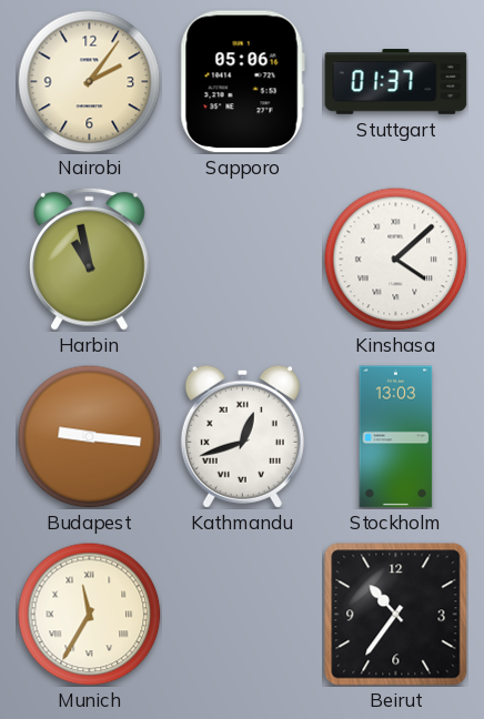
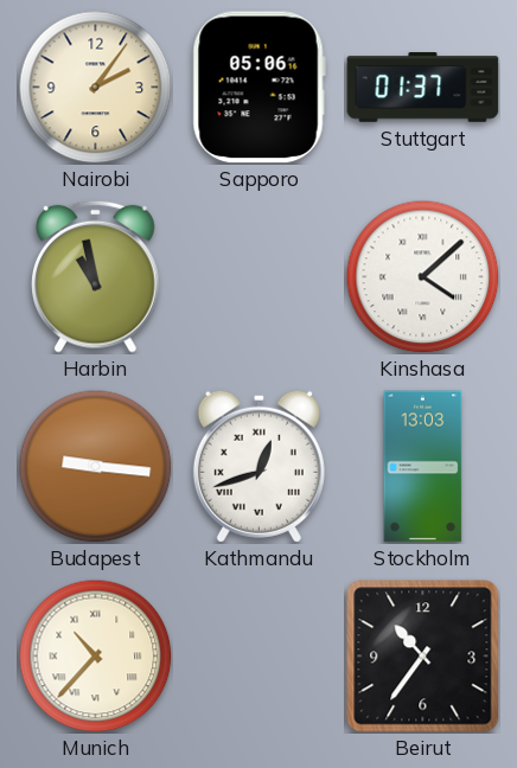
Munich: 11:35 -> 10:37
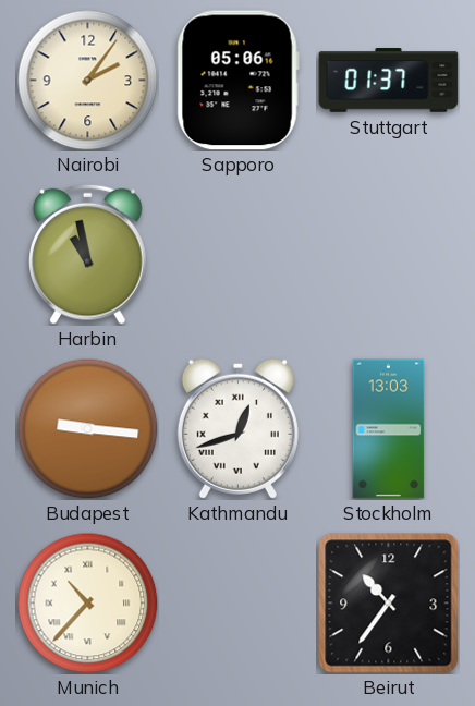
Kinshasa: 4:08 -> none
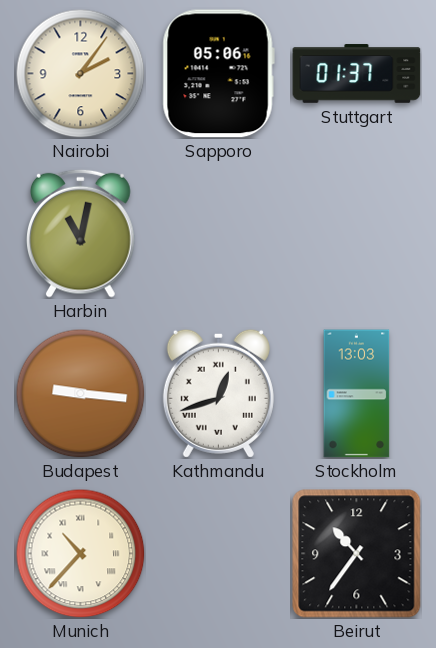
Harbin: 10:58 -> 11:02
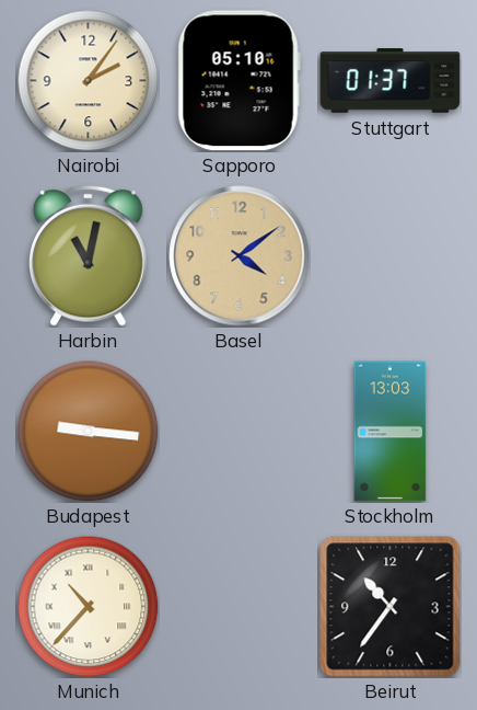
Sapporo: 05:06 -> 05:10
Basel: none -> 4:09
Kathmandu: 12:42 -> none
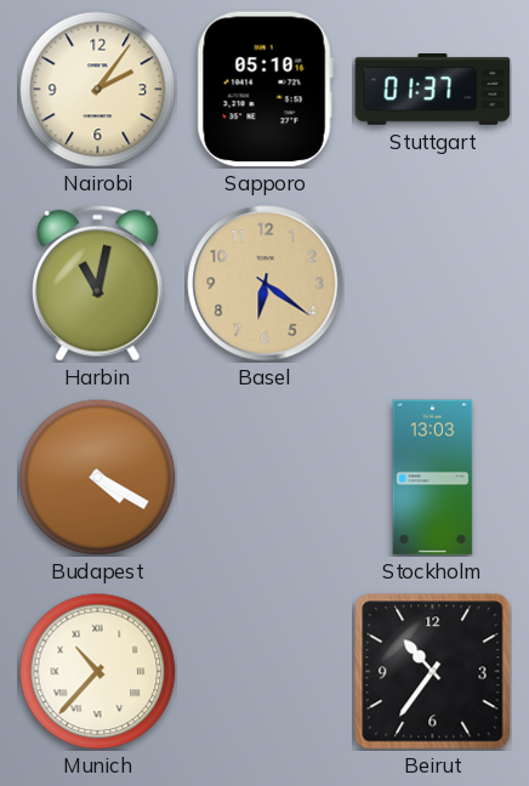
Basel: 4:09 -> 6:21
Budapest: 9:16 -> 4:20
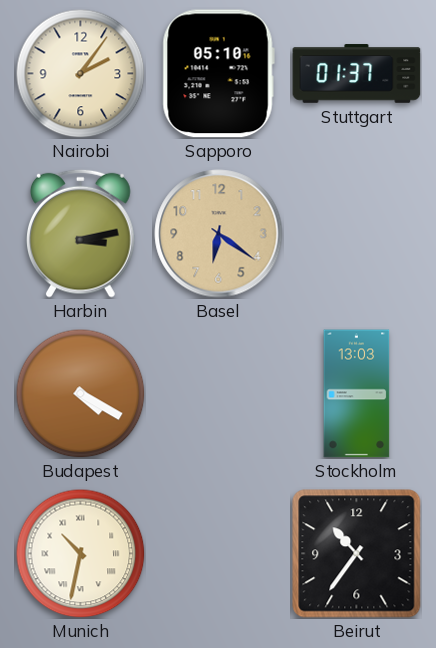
Harbin: 11:02 -> 3:13
Munich: 10:37 -> 10:32
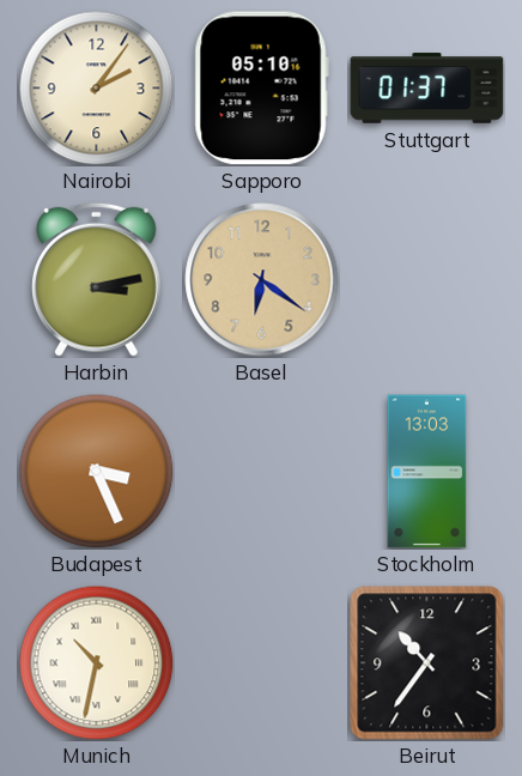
Budapest: 4:20 -> 3:26
